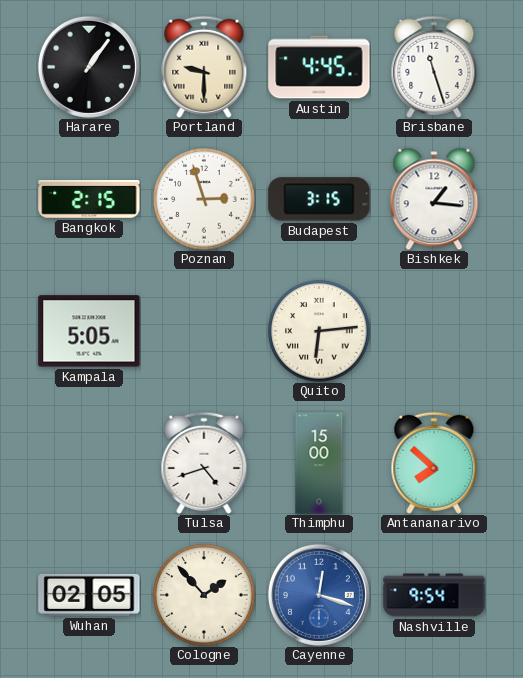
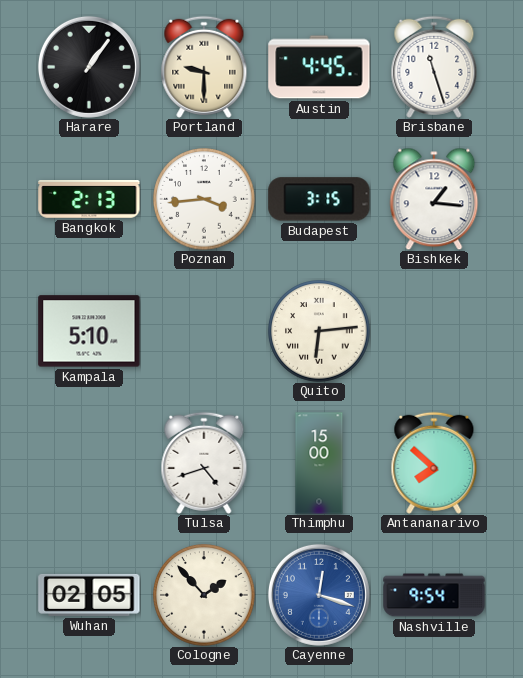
Bangkok: 2:15 -> 2:13
Poznan: 2:57 -> 3:44
Kampala: 5:05 -> 5:10
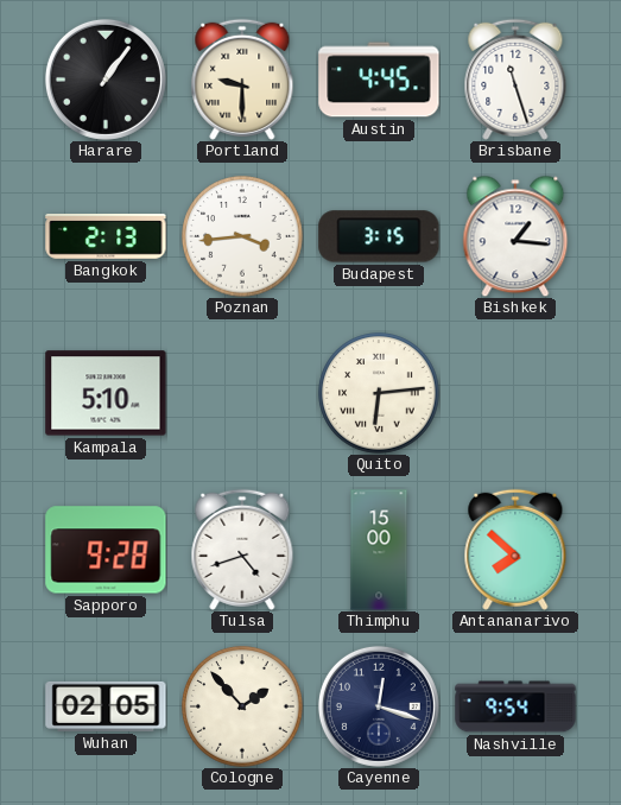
Sapporo: none -> 9:28
Cayenne dial: blue -> navy
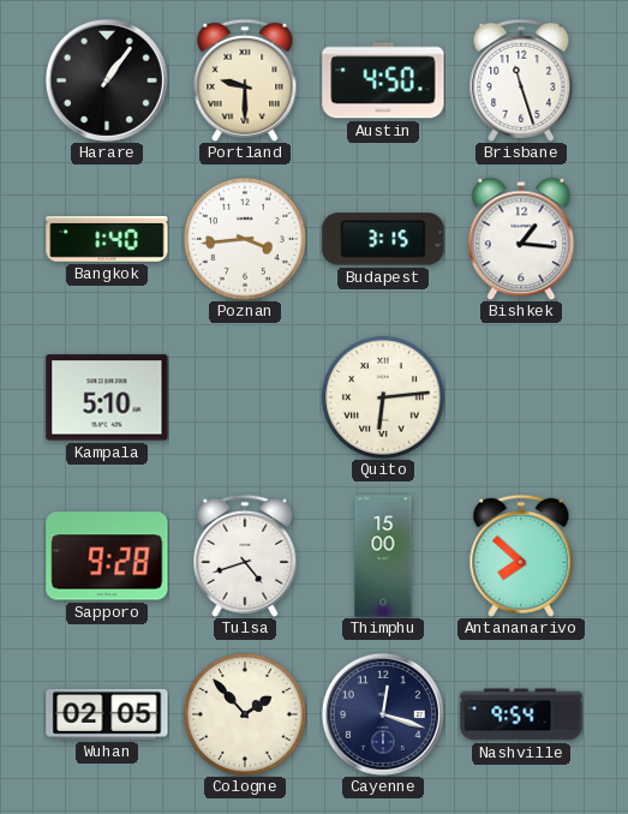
Austin: 4:45 -> 4:50
Bangkok: 2:13 -> 1:40
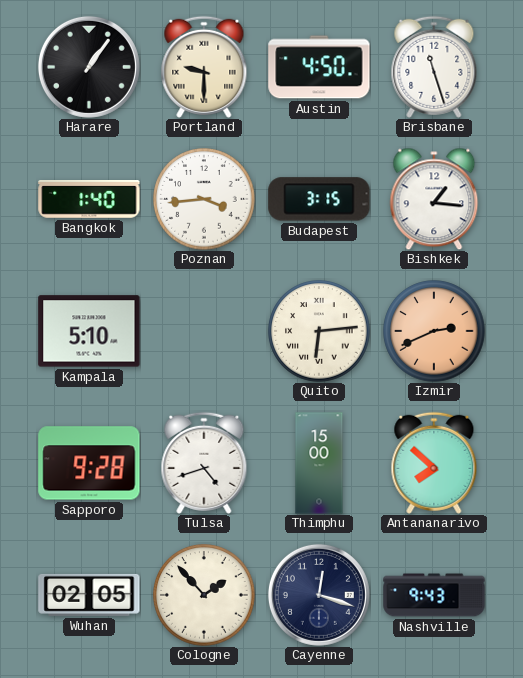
Izmir: none -> 2:41
Nashville: 9:54 -> 9:43
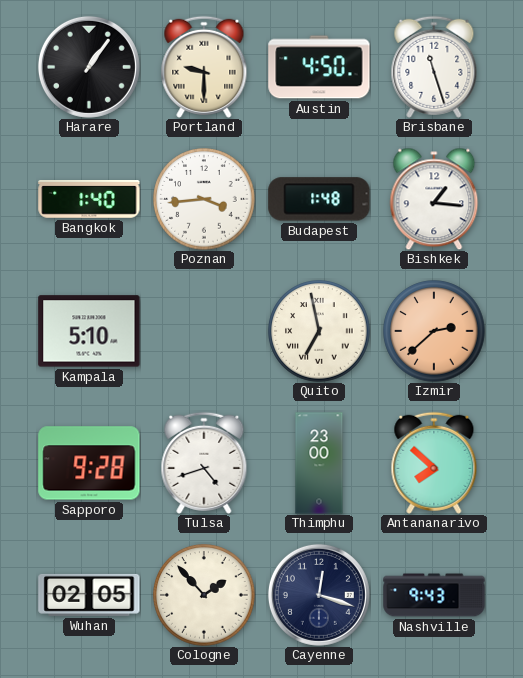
Budapest: 3:15 -> 1:48
Quito: 6:14 -> 6:58
Izmir: 2:41 -> 2:38
Thimphu: 15:00 -> 23:00
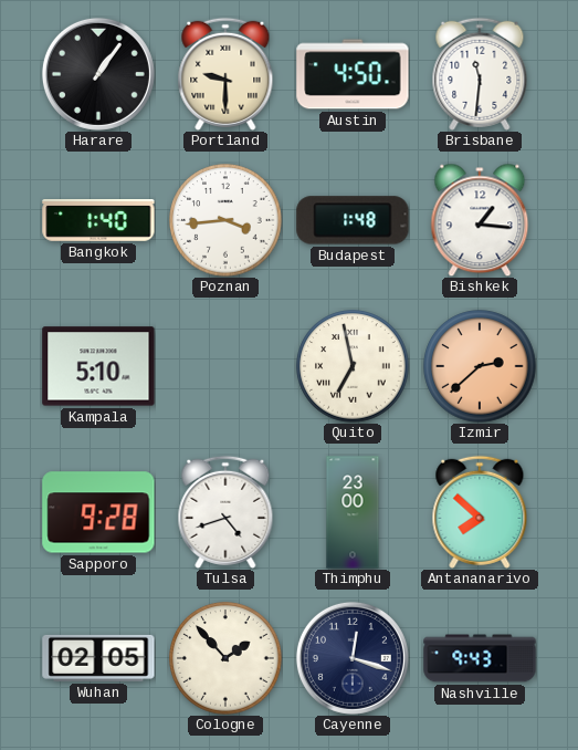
Brisbane: 11:27 -> 11:31
